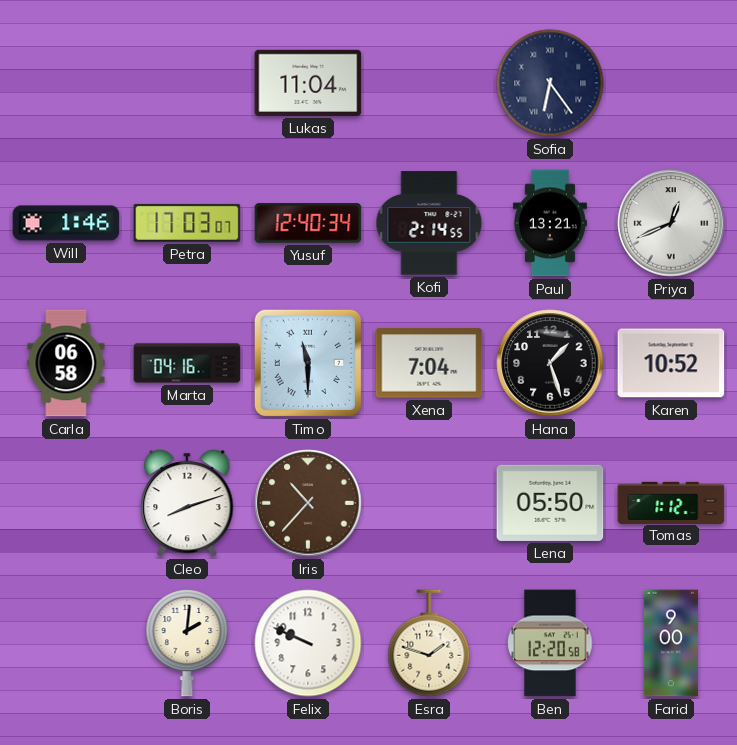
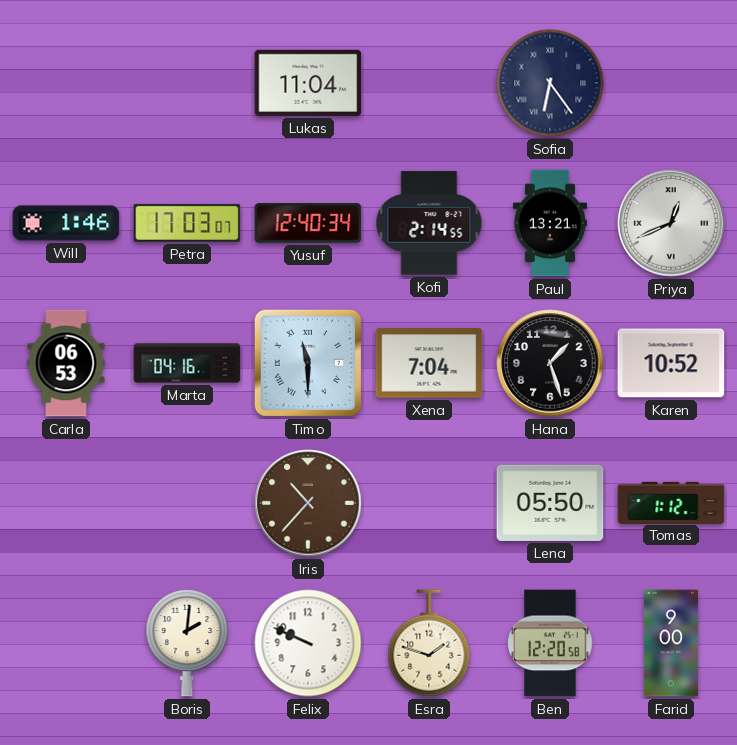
Carla: 06:58 -> 06:53
Cleo: 8:12 -> none
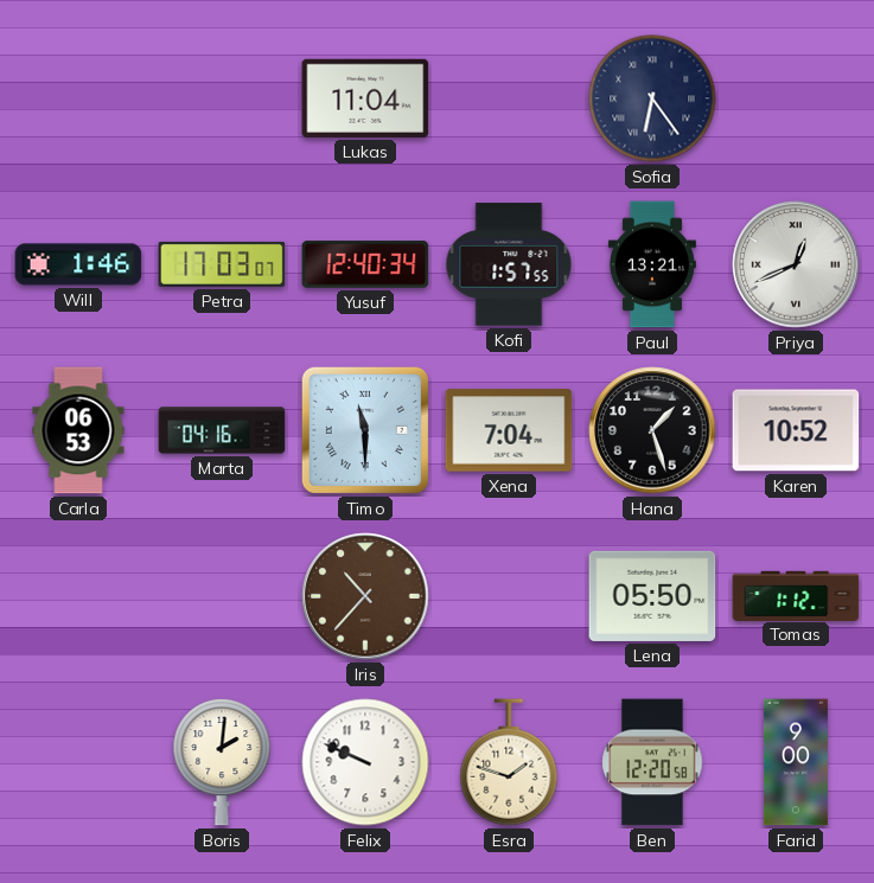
Kofi: 2:14 -> 1:57
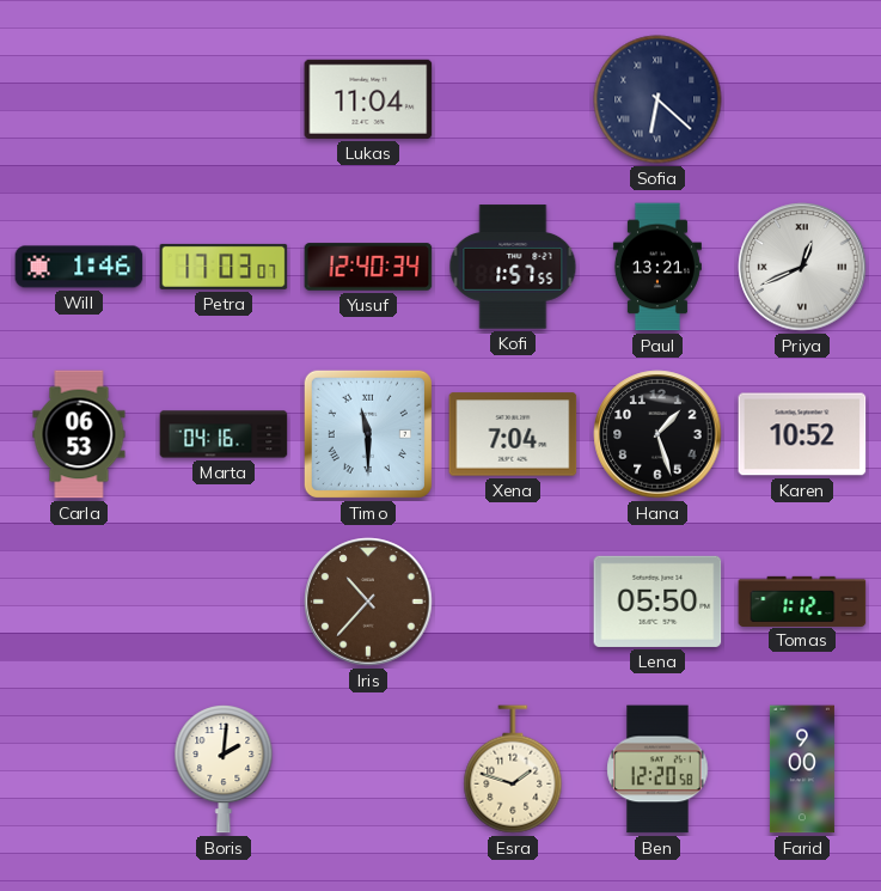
Sofia: 6:24 -> 6:22
Felix: 9:49 -> none
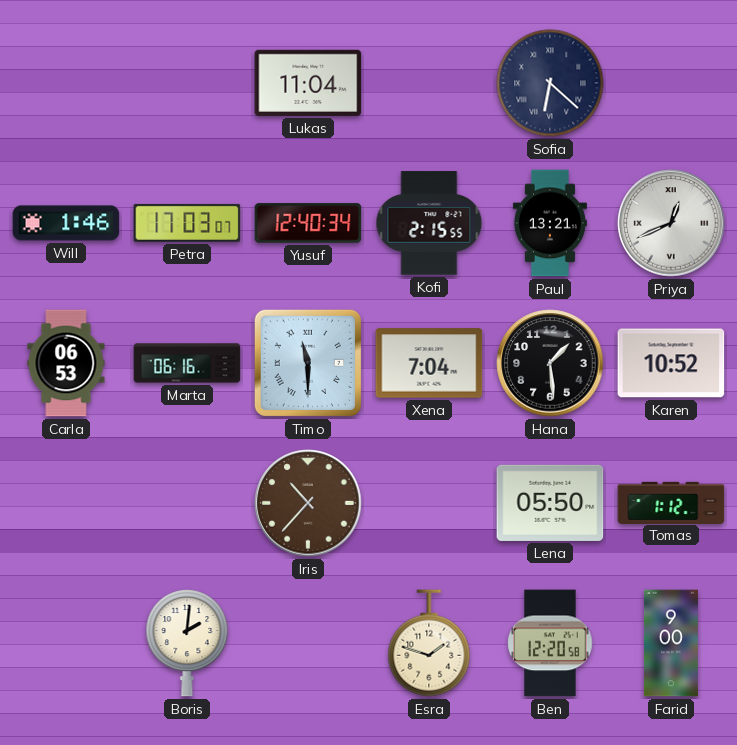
Kofi: 1:57 -> 2:15
Marta: 04:16 -> 06:16
Hana: 1:27 -> 1:29
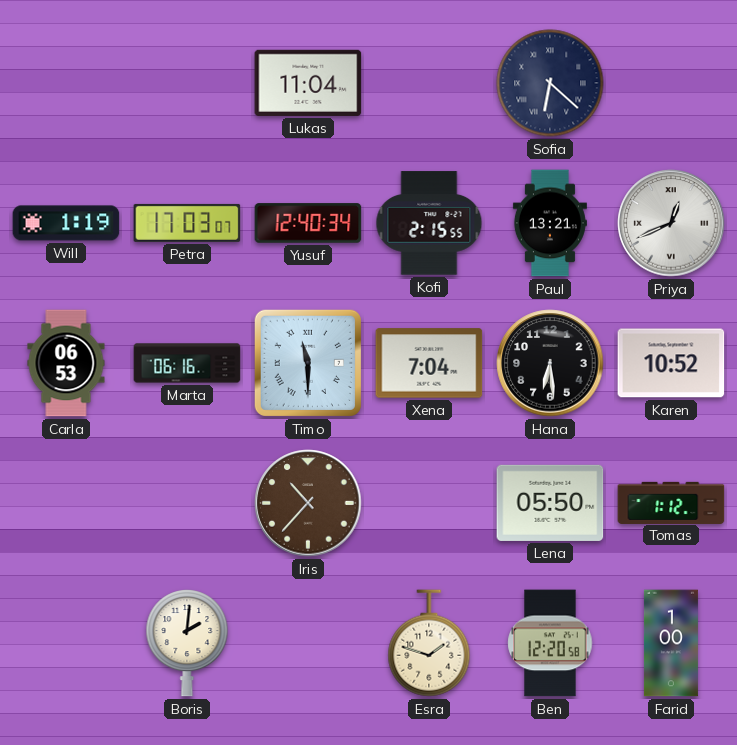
Will: 1:46 -> 1:19
Hana: 1:29 -> 6:29
Farid: 9:00 -> 1:00
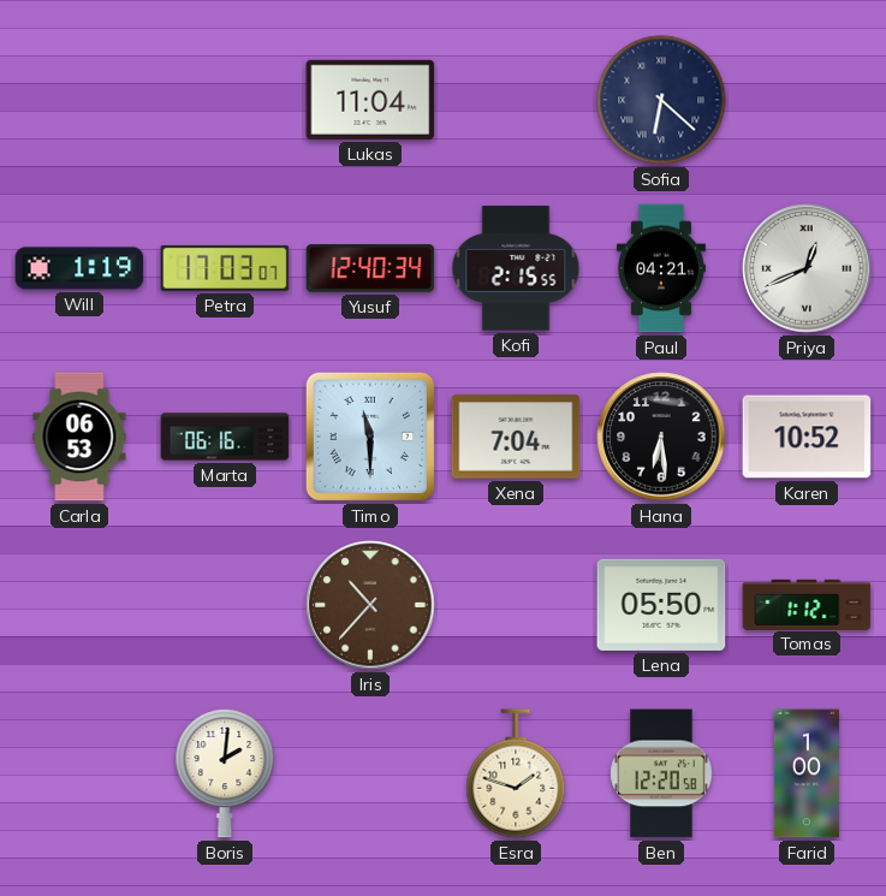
Paul: 13:21 -> 04:21
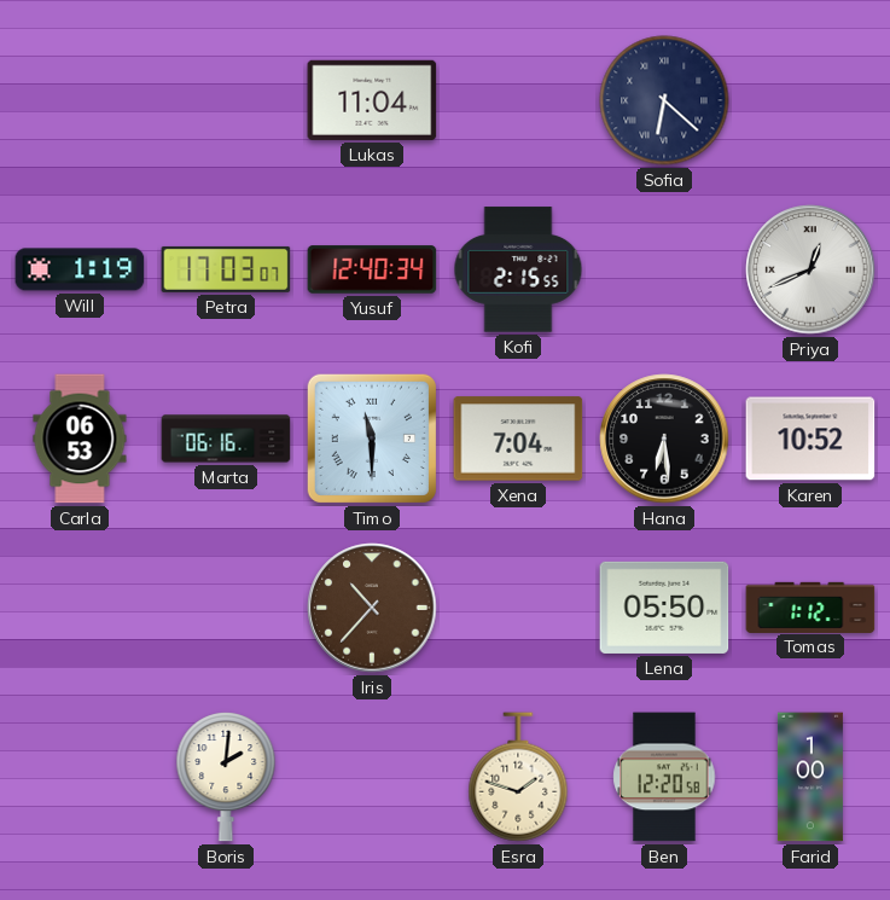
Paul: 04:21 -> none
